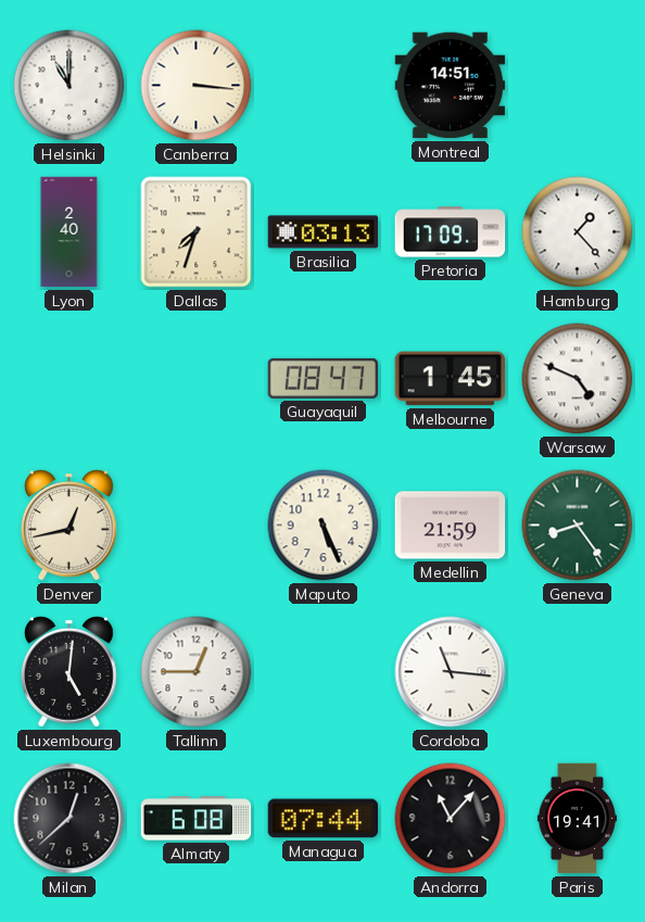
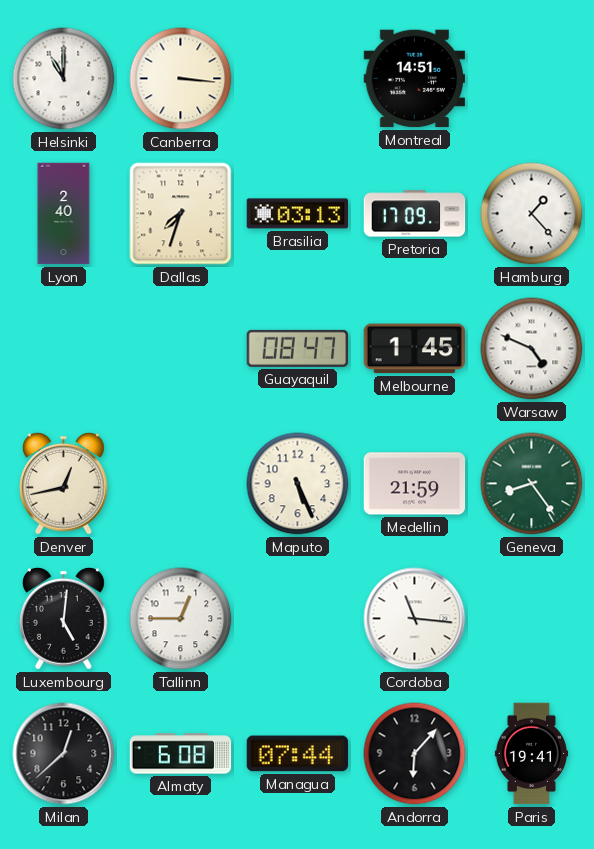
Andorra: 11:07 -> 6:07
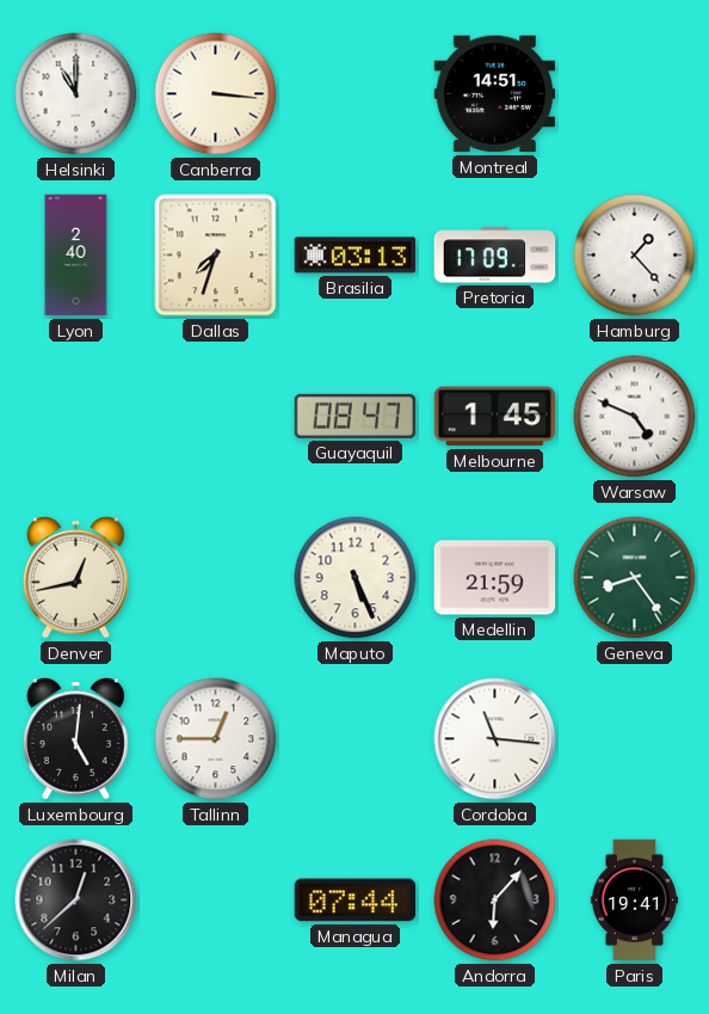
Almaty: 6:08 -> none
